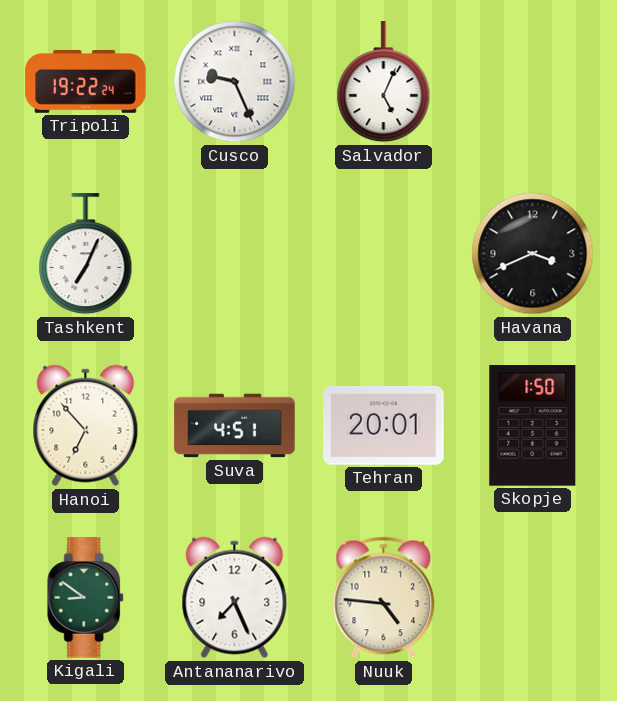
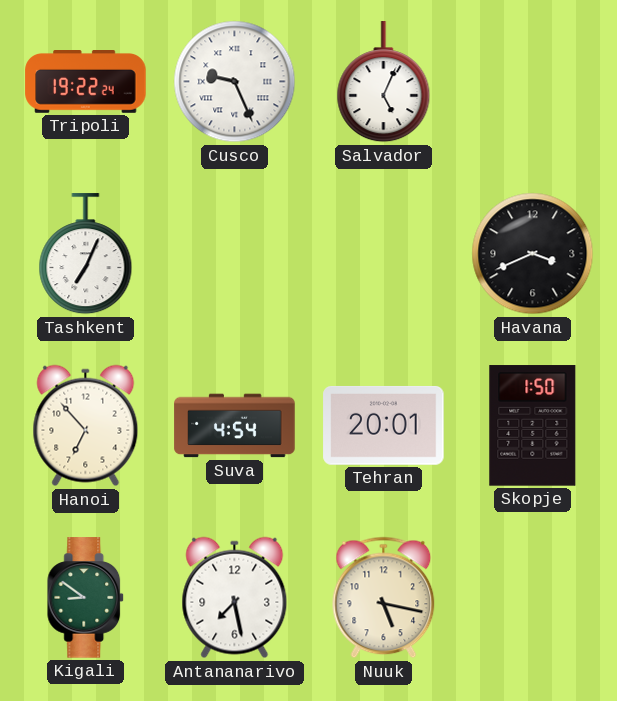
Suva: 4:51 -> 4:54
Antananarivo: 7:26 -> 7:28
Nuuk: 4:46 -> 5:17
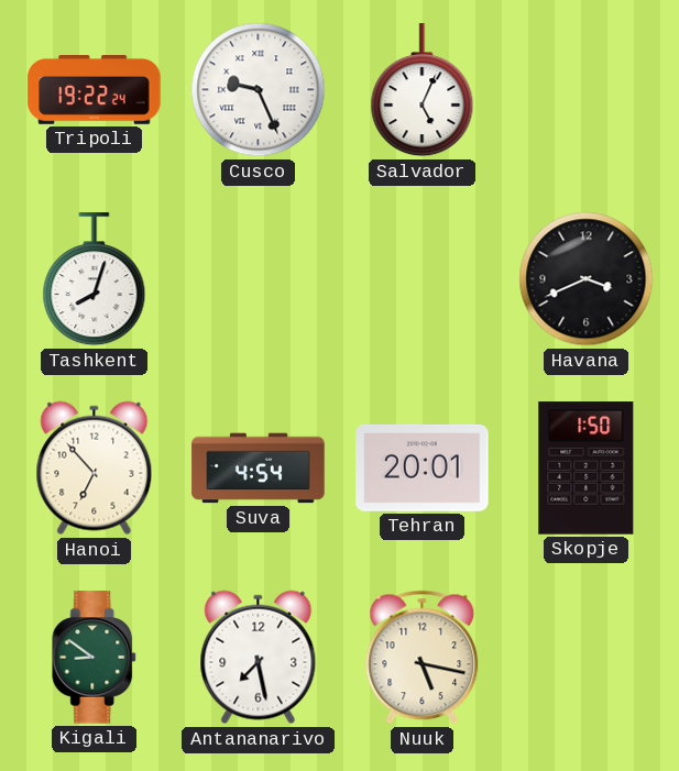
Tashkent: 7:04 -> 8:03
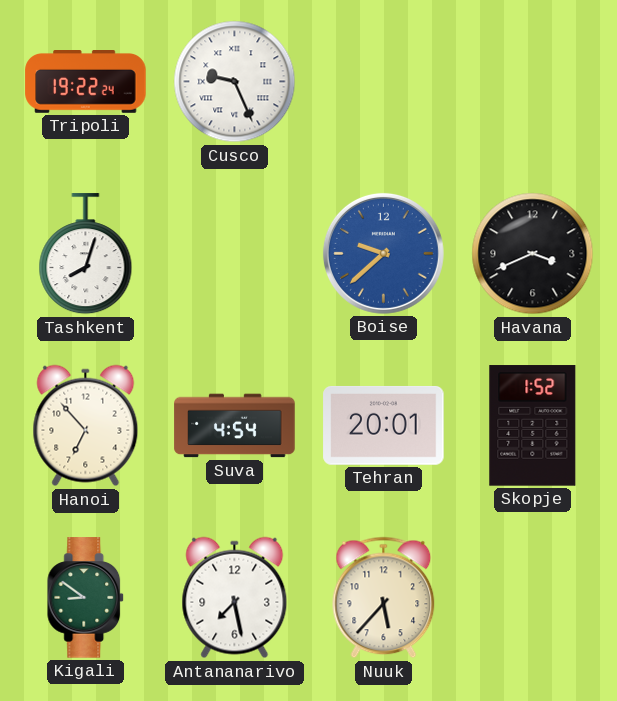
Salvador: 5:04 -> none
Boise: none -> 9:38
Skopje: 1:50 -> 1:52
Nuuk: 5:17 -> 5:37
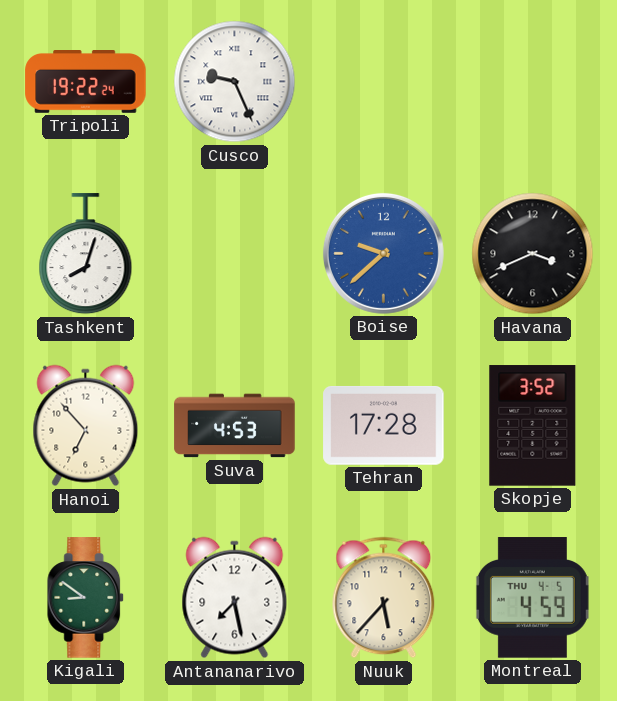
Suva: 4:54 -> 4:53
Tehran: 20:01 -> 17:28
Skopje: 1:52 -> 3:52
Montreal: none -> 4:59
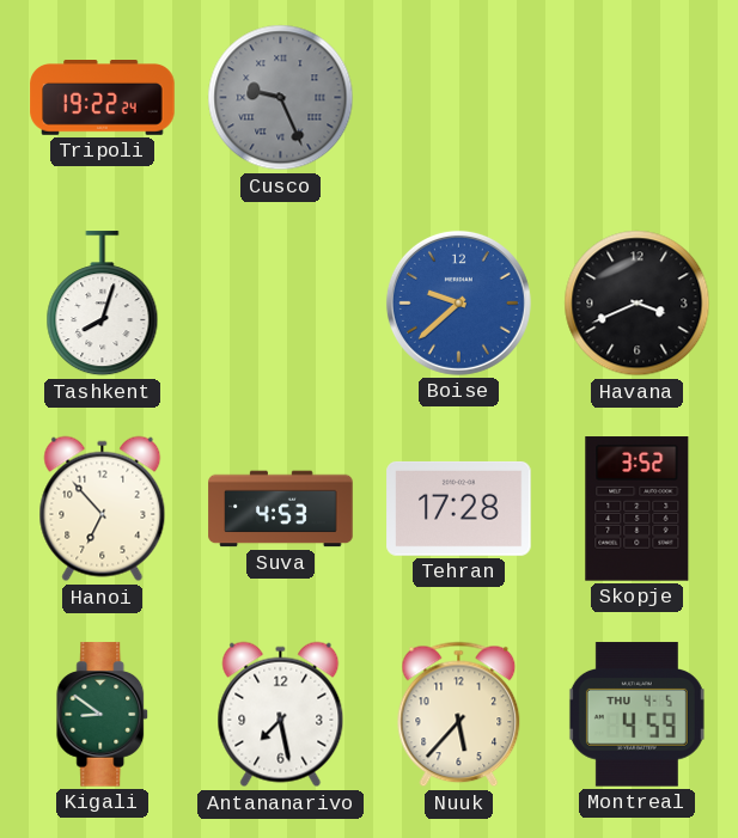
Cusco dial: white -> grey
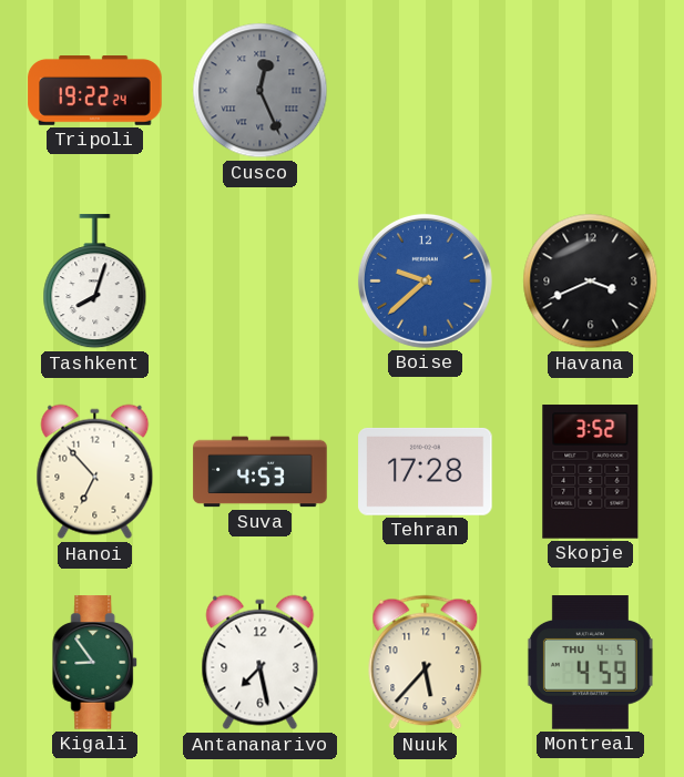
Cusco: 9:26 -> 12:26
Kigali: 8:51 -> 8:54
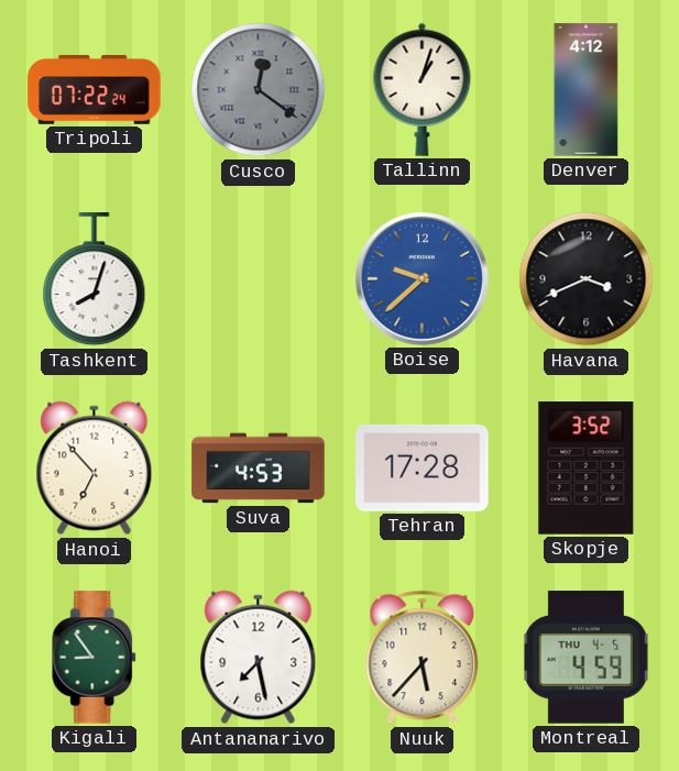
Tripoli: 19:22 -> 07:22
Cusco: 12:26 -> 12:21
Tallinn: none -> 1:03
Denver: none -> 4:12
